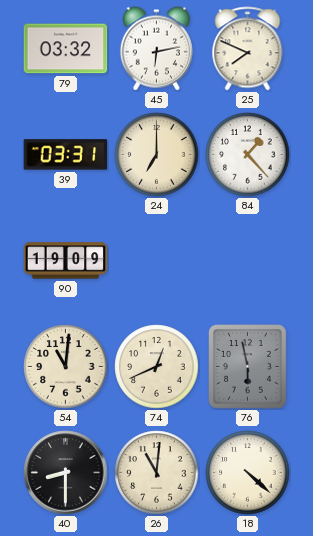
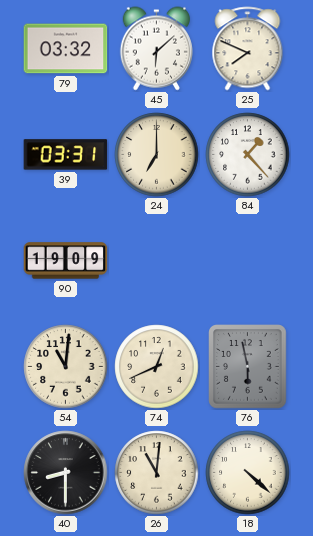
45: 6:13 -> 6:08
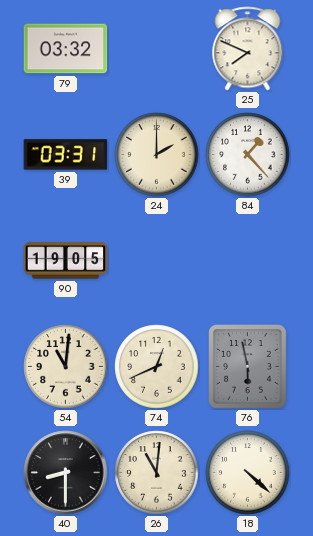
45: 6:08 -> none
24: 7:00 -> 2:00
90: 19:09 -> 19:05
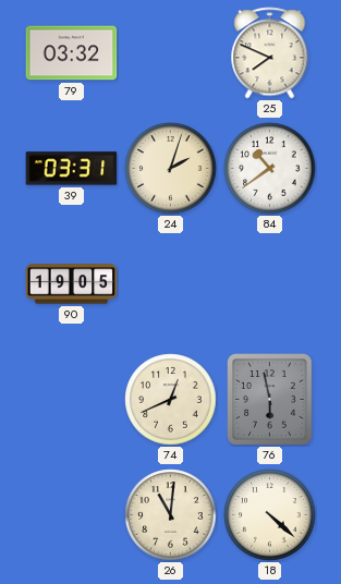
24: 2:00 -> 2:03
84: 1:23 -> 10:39
54: 11:01 -> none
40: 8:30 -> none
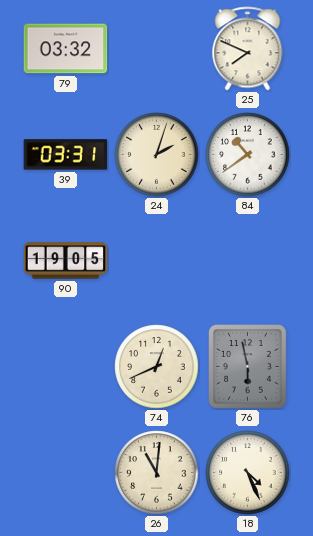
18: 4:22 -> 4:26
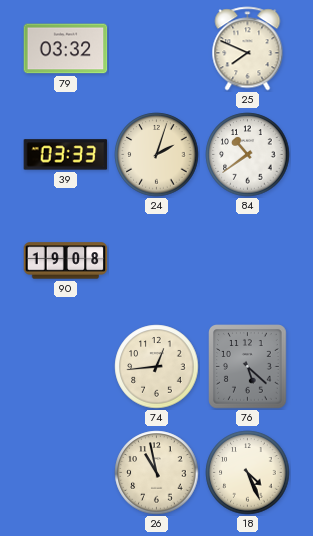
39: 03:31 -> 03:33
90: 19:05 -> 19:08
74: 12:41 -> 12:44
76: 5:58 -> 5:22
26: 11:01 -> 10:58
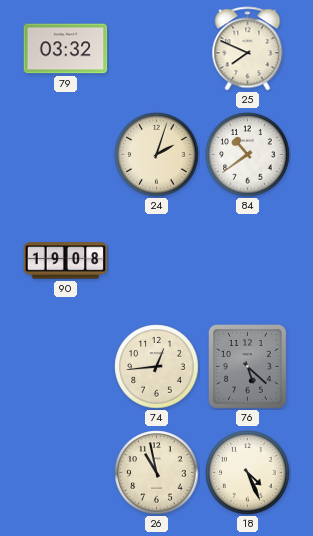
39: 03:33 -> none
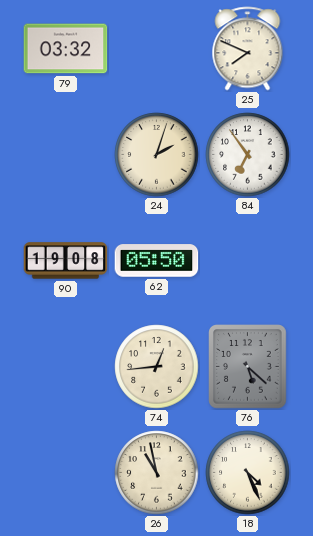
84: 10:39 -> 6:54
62: none -> 05:50
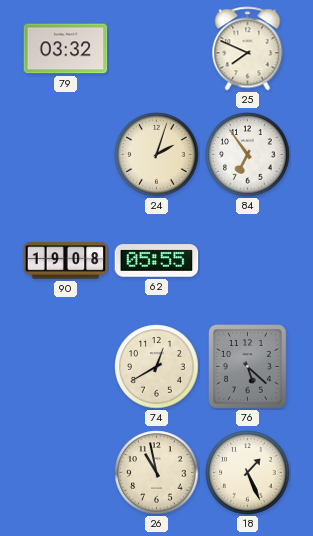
62: 05:50 -> 05:55
74: 12:44 -> 12:40
18: 4:26 -> 1:26
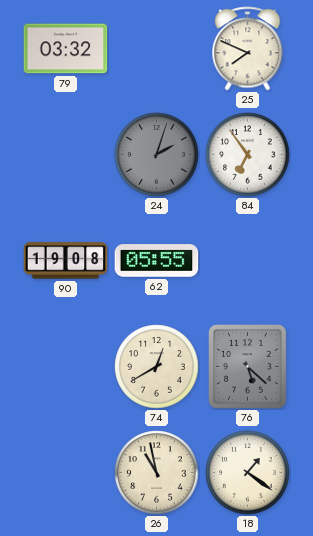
24 dial: cream -> grey
18: 1:26 -> 1:21
